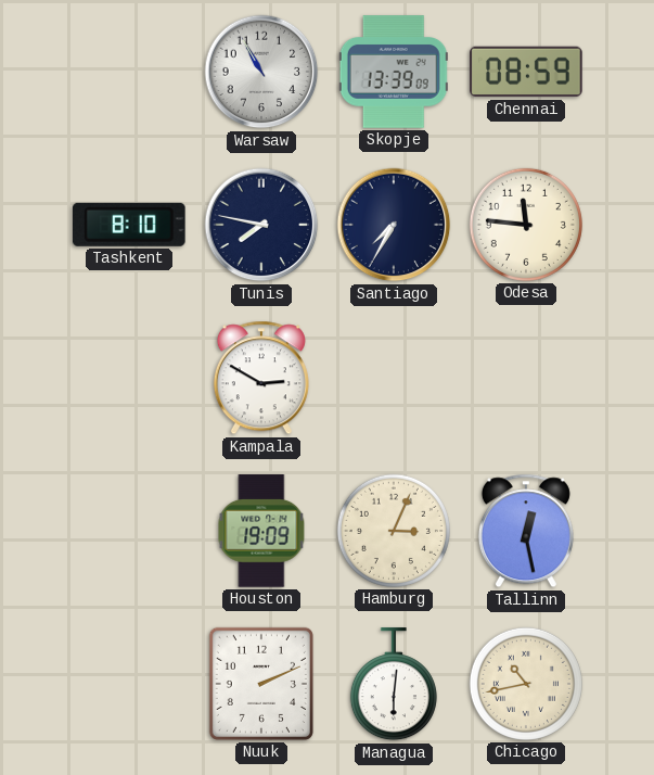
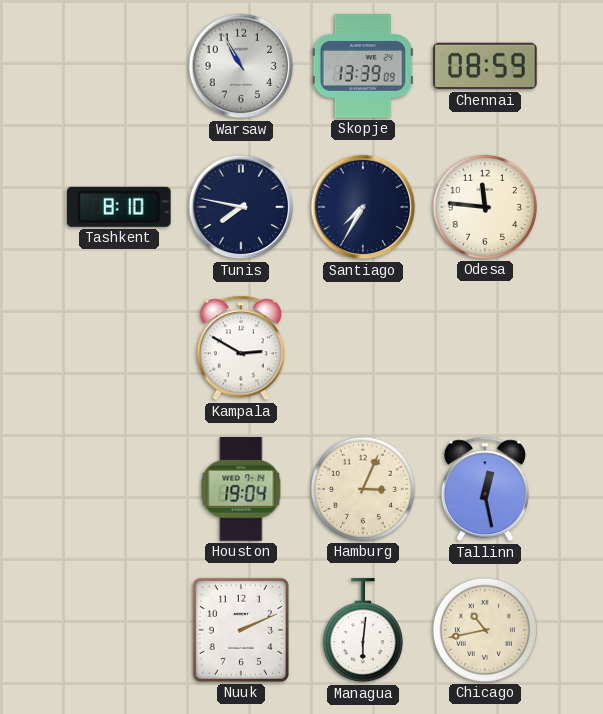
Houston: 19:09 -> 19:04
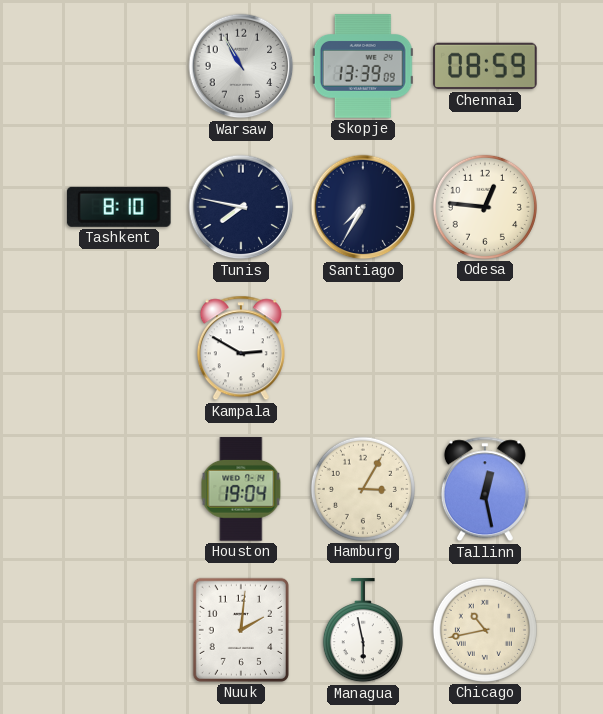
Odesa: 11:46 -> 12:46
Hamburg: 3:04 -> 3:05
Nuuk: 2:11 -> 2:01
Managua: 6:01 -> 5:58
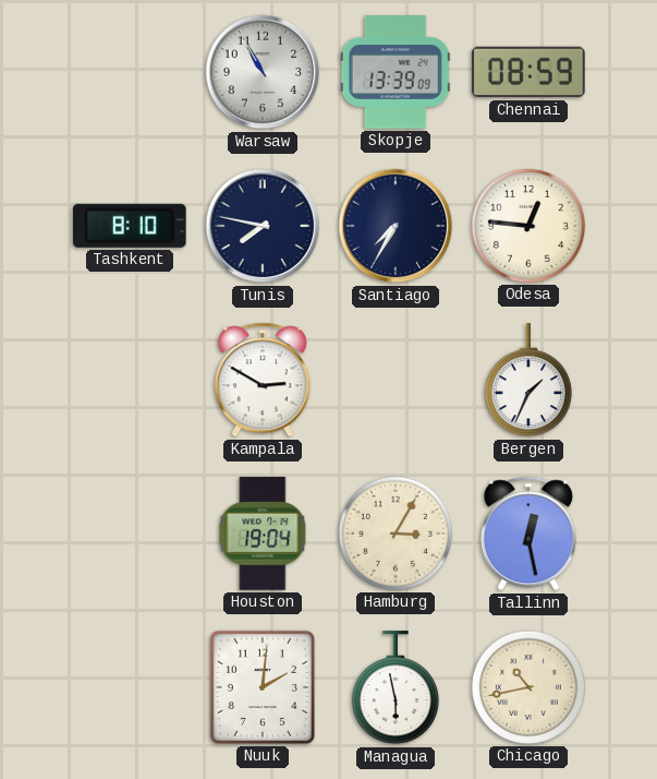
Bergen: none -> 1:34
